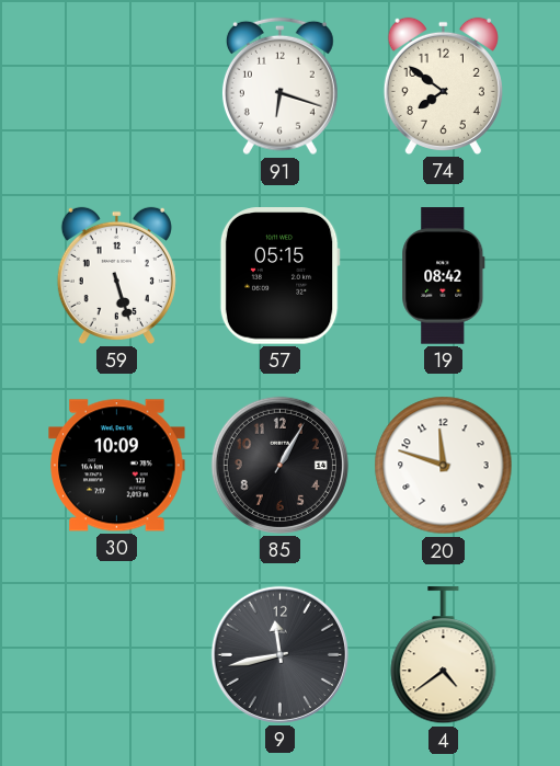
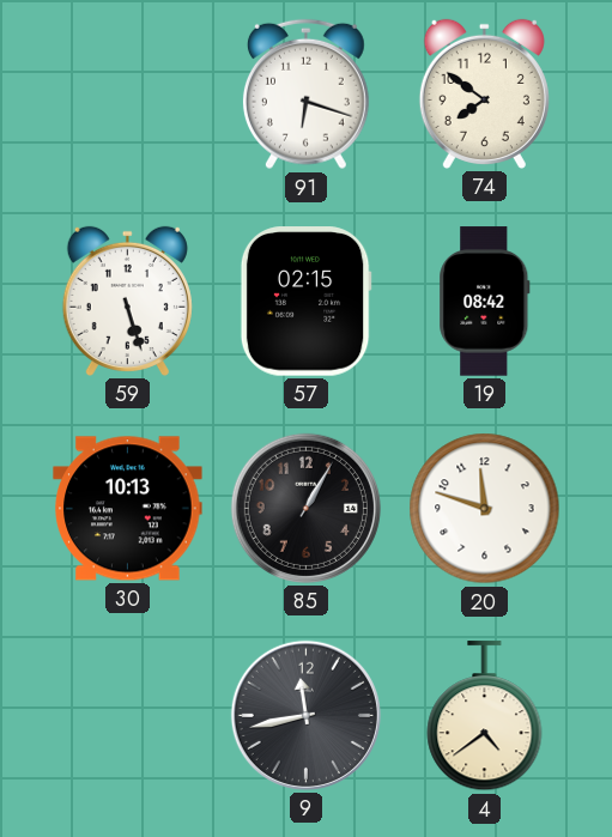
57: 05:15 -> 02:15
30: 10:09 -> 10:13
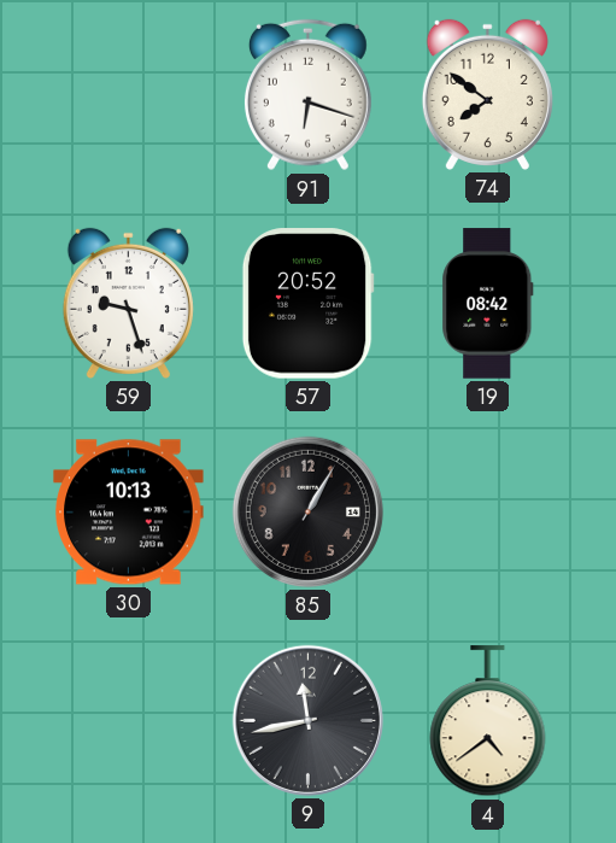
59: 5:27 -> 9:27
57: 02:15 -> 20:52
20: 11:48 -> none
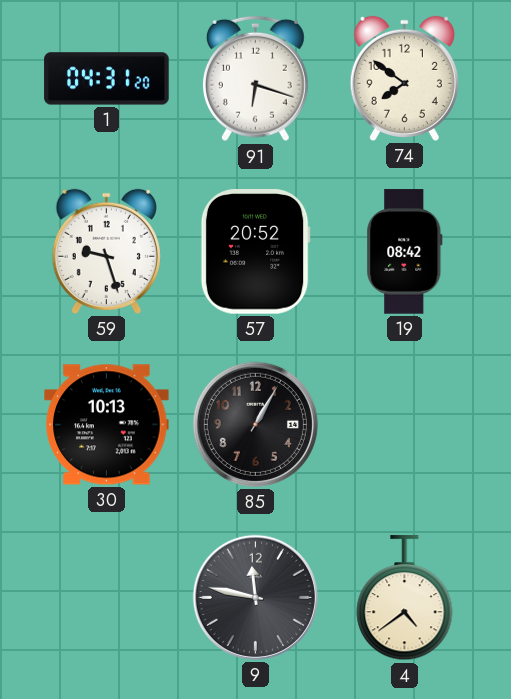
1: none -> 04:31
9: 11:43 -> 11:47
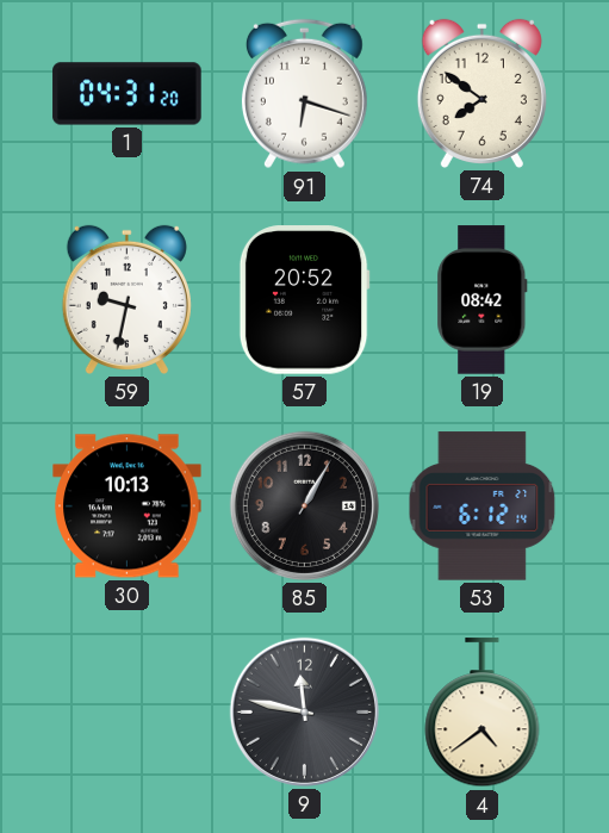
59: 9:27 -> 9:32
53: none -> 6:12
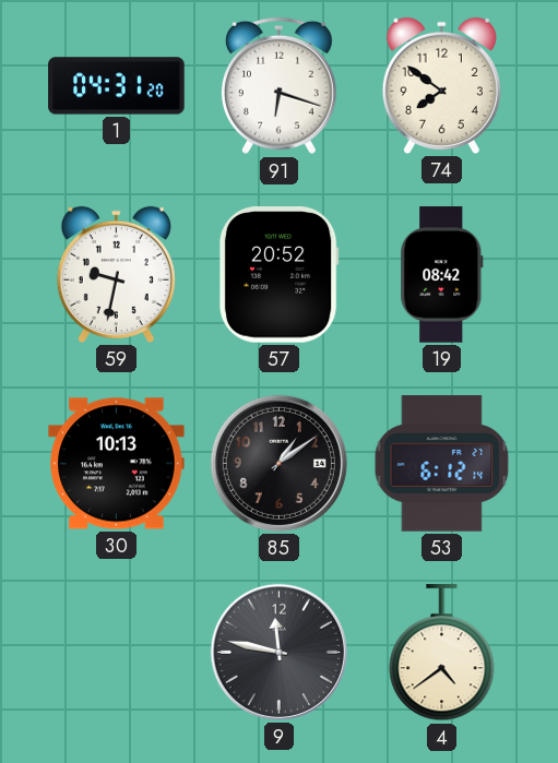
85: 1:05 -> 1:09
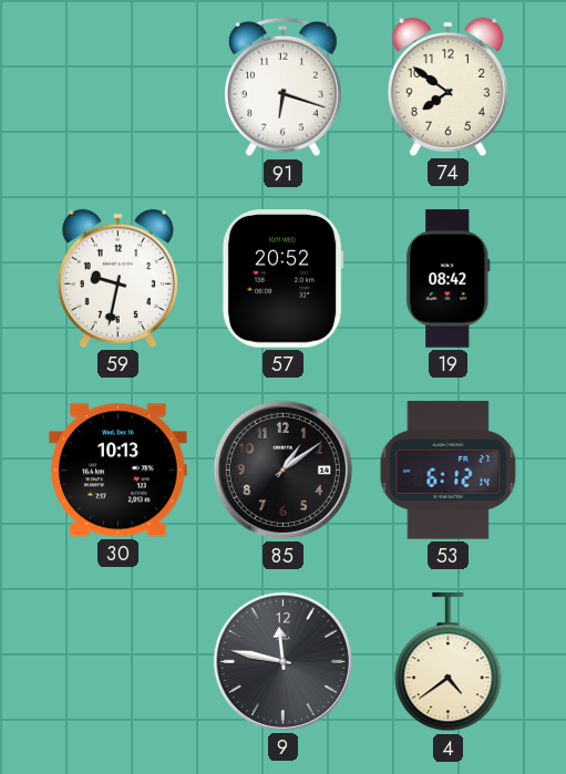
1: 04:31 -> none
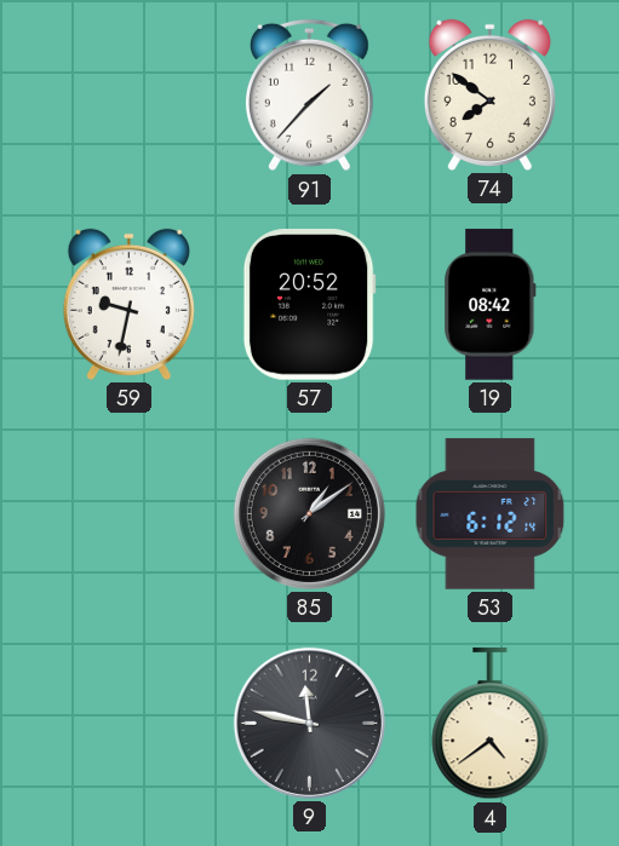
91: 6:18 -> 1:37
30: 10:13 -> none
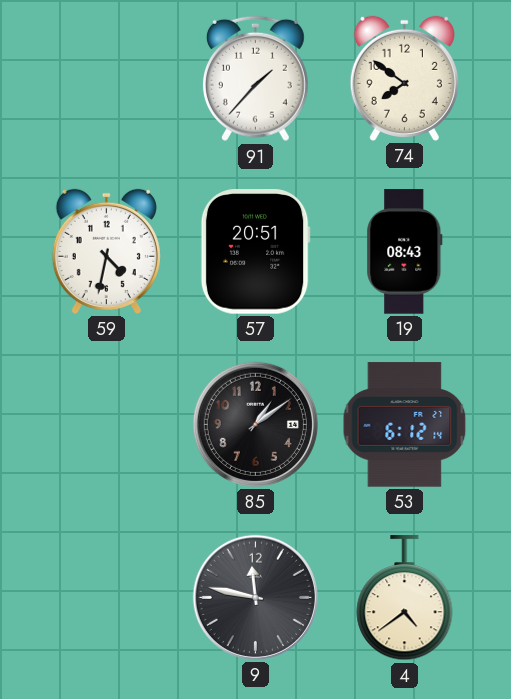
59: 9:32 -> 4:32
57: 20:52 -> 20:51
19: 08:42 -> 08:43
